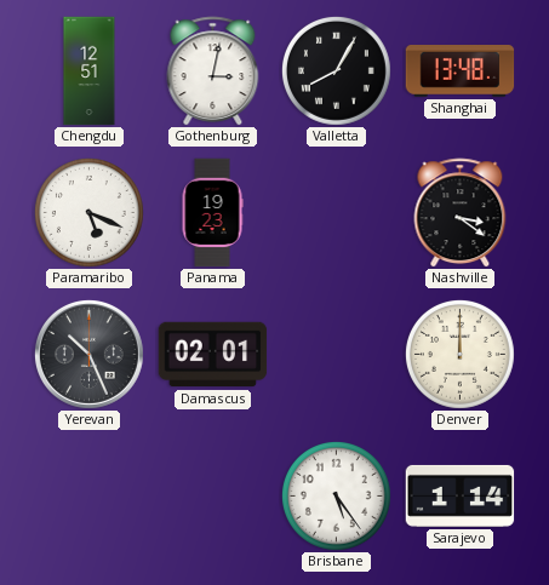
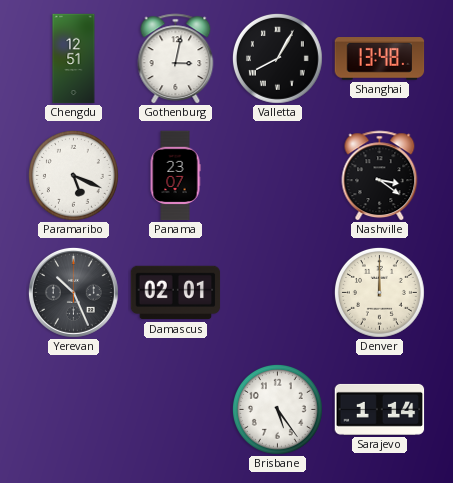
Panama: 19:23 -> 23:07
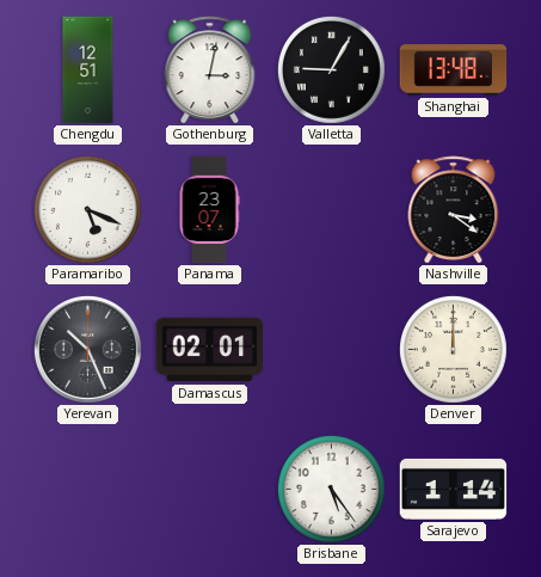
Valletta: 8:05 -> 9:05
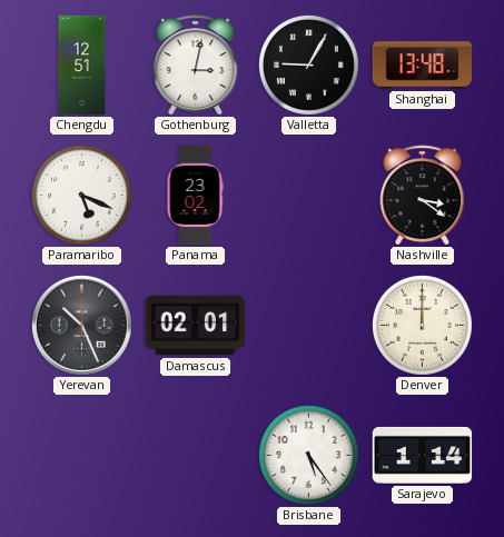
Panama: 23:07 -> 23:02
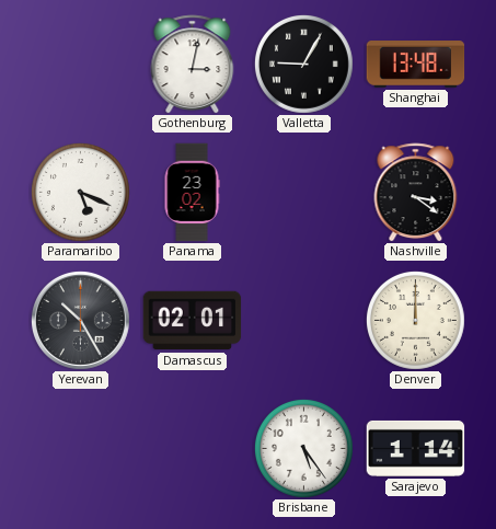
Chengdu: 12:51 -> none
Yerevan: 10:26 -> 10:25
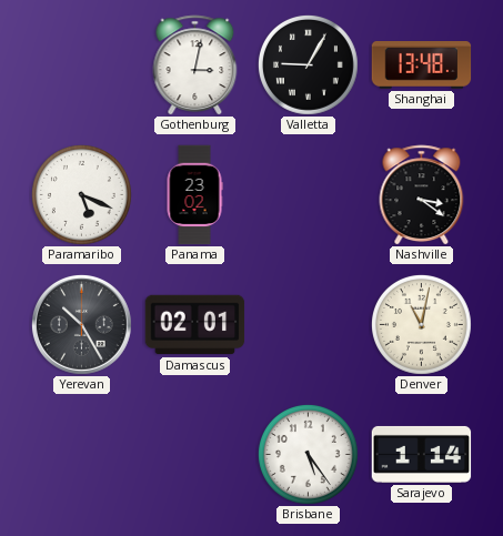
Denver: 12:00 -> 11:02
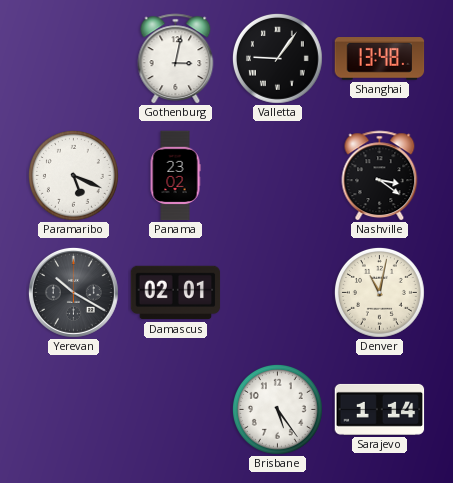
Valletta: 9:05 -> 9:06
Yerevan: 10:25 -> 10:20
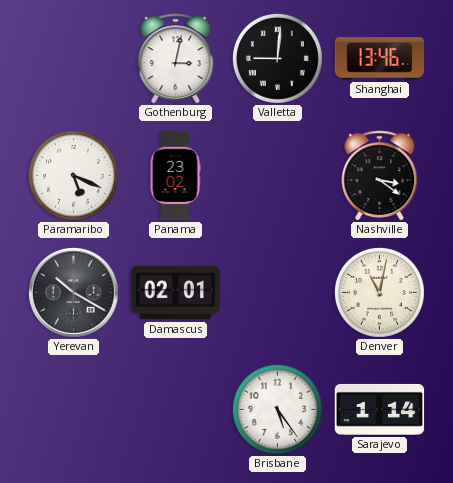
Valletta: 9:06 -> 9:01
Shanghai: 13:48 -> 13:46
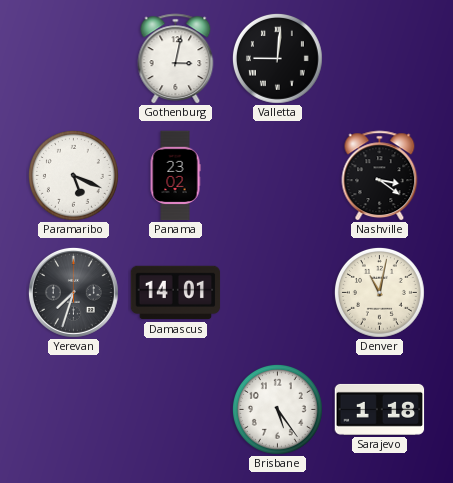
Shanghai: 13:46 -> none
Yerevan: 10:20 -> 7:33
Damascus: 02:01 -> 14:01
Sarajevo: 1:14 -> 1:18
